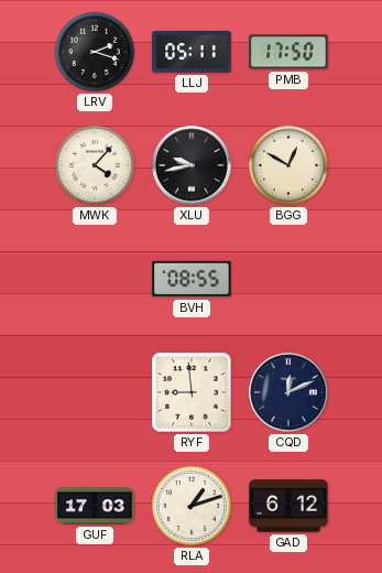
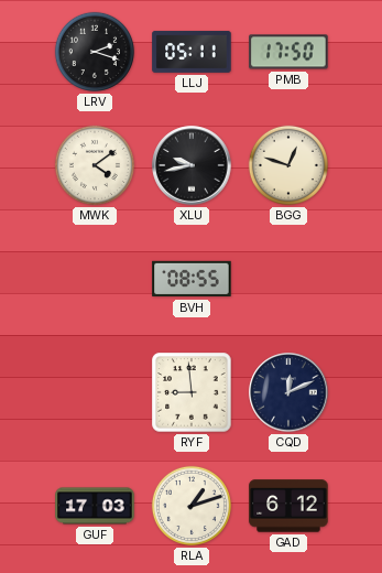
MWK: 4:07 -> 4:09
BGG: 12:50 -> 12:48
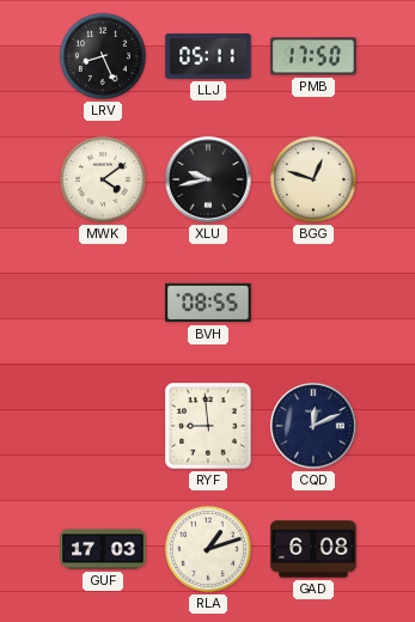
LRV: 2:18 -> 8:26
GAD: 6:12 -> 6:08
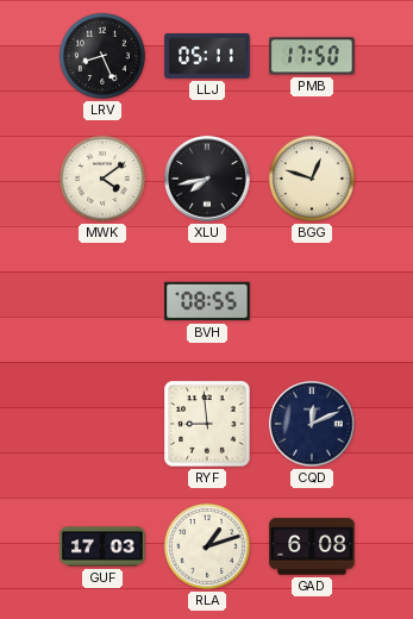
XLU: 9:43 -> 7:43
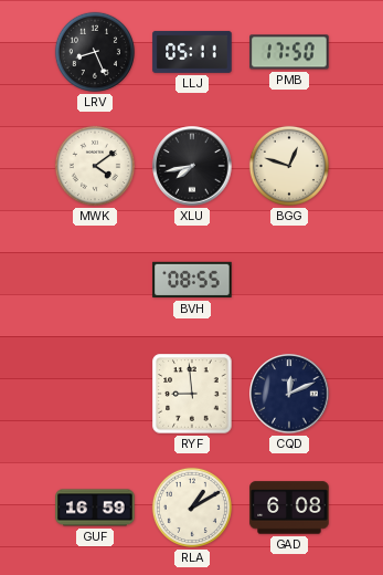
GUF: 17:03 -> 16:59
RLA: 1:12 -> 1:10
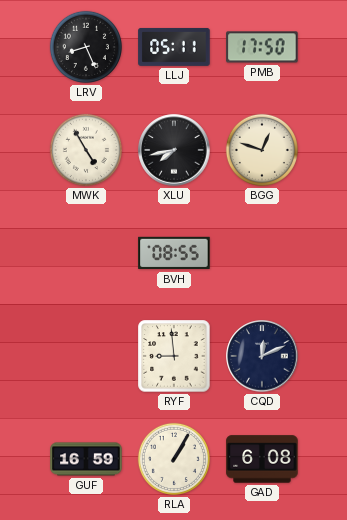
MWK: 4:09 -> 4:55
RLA: 1:10 -> 1:05
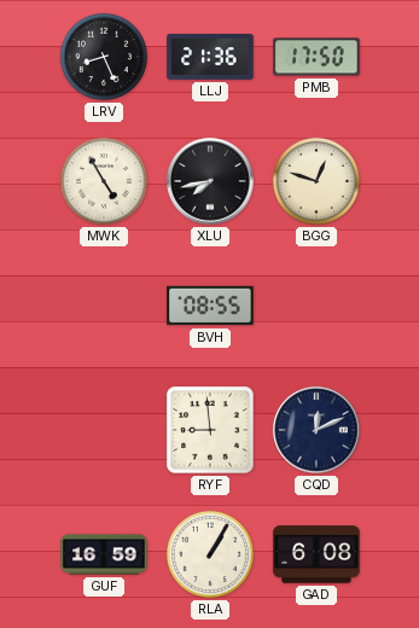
LLJ: 05:11 -> 21:36
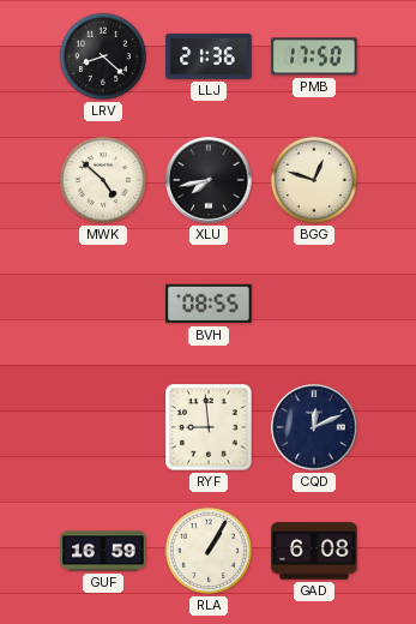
LRV: 8:26 -> 8:22
MWK: 4:55 -> 4:52
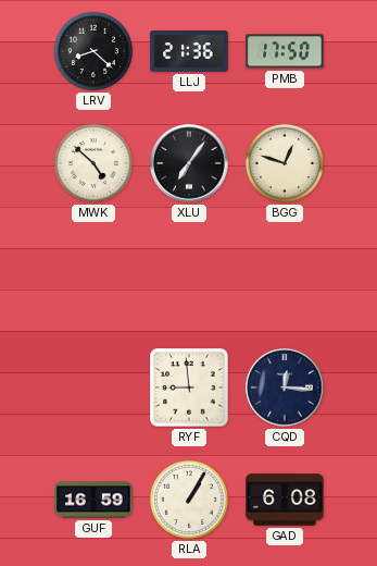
XLU: 7:43 -> 7:06
BVH: 08:55 -> none
CQD: 12:11 -> 12:16
